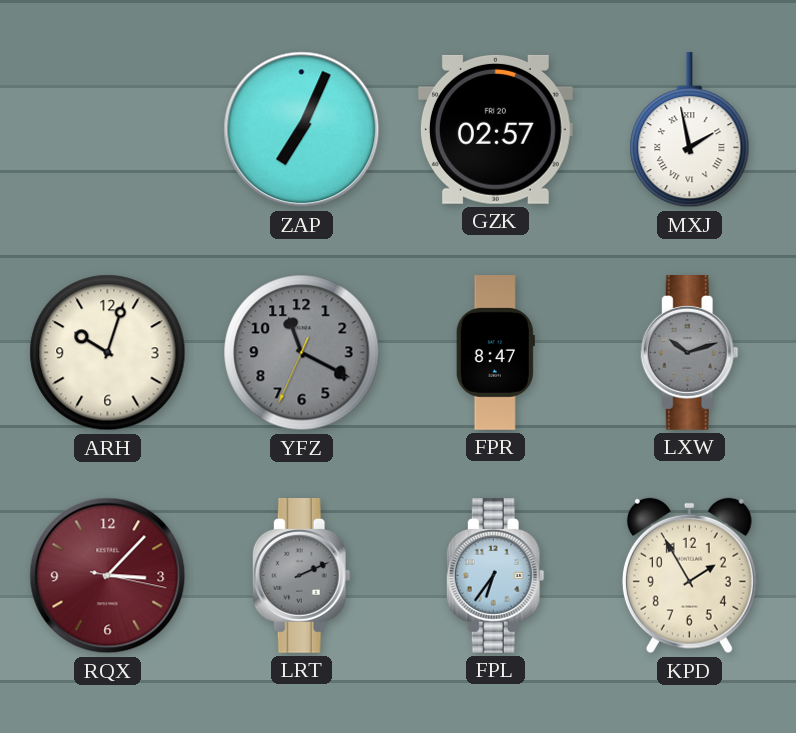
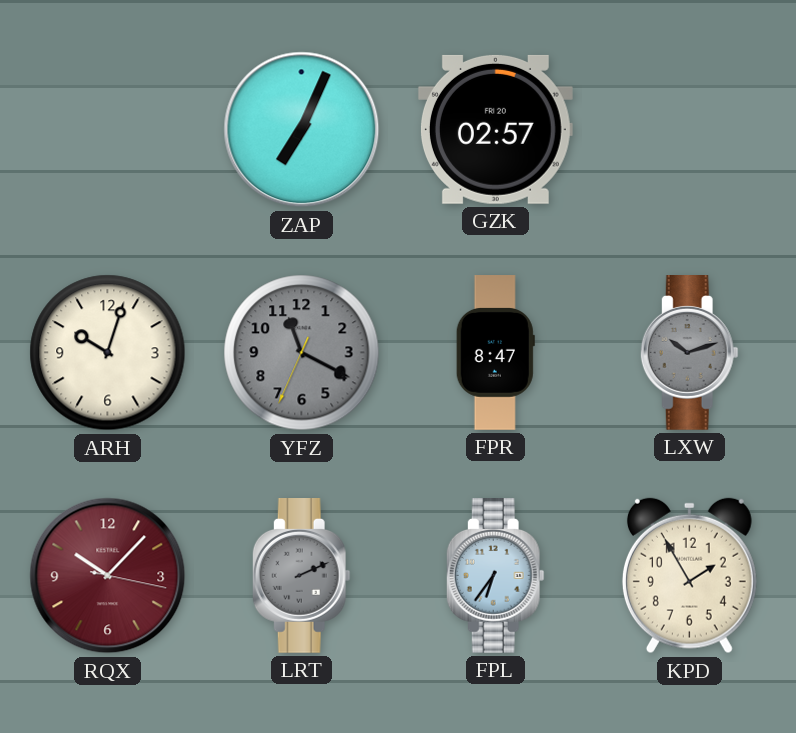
MXJ: 1:58 -> none
RQX: 3:07 -> 10:07
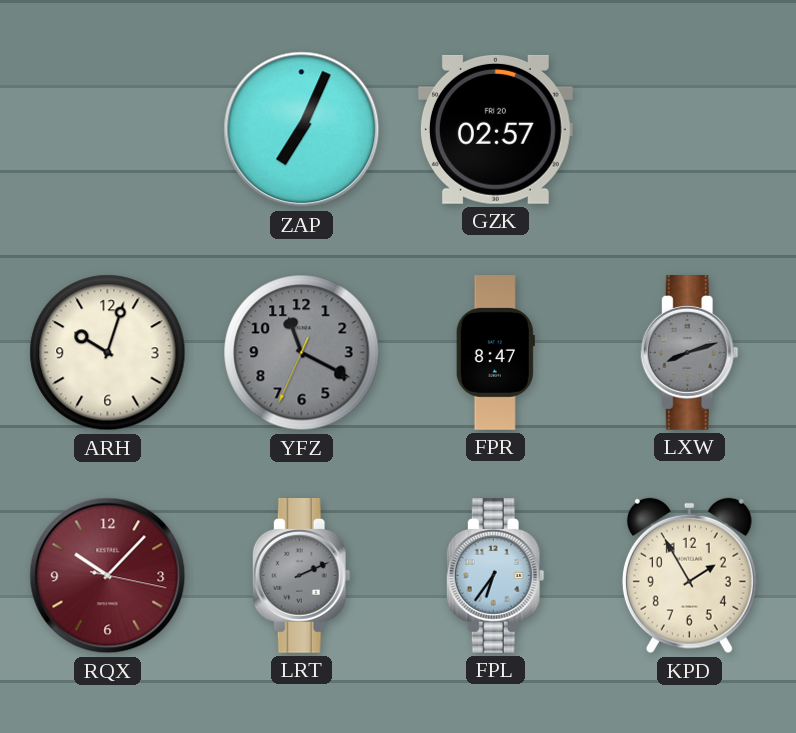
LXW: 10:12 -> 8:12
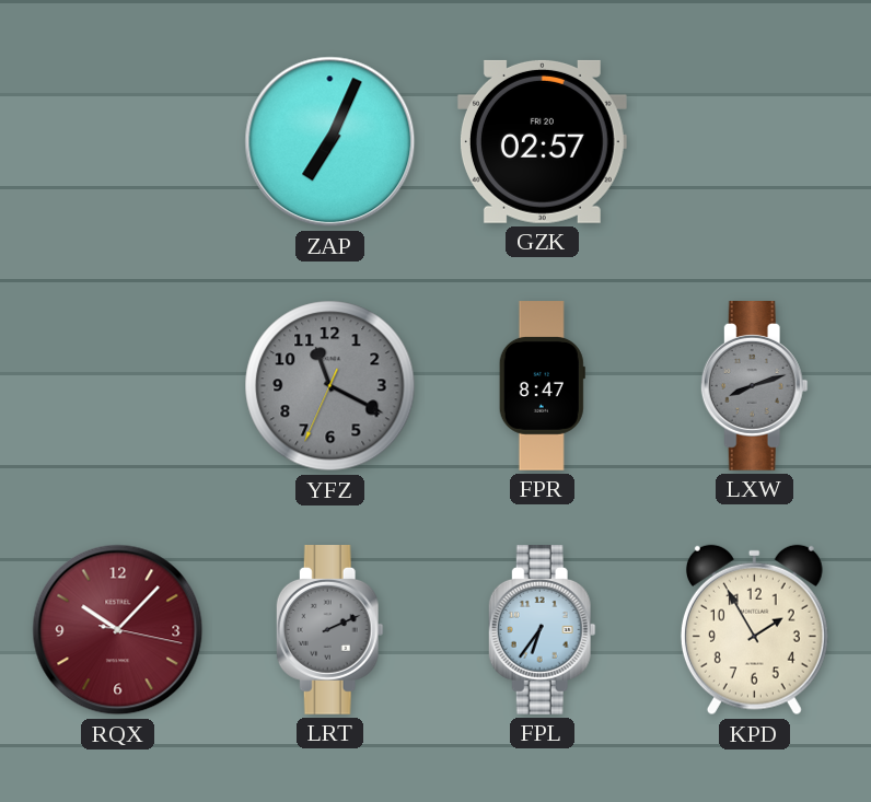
ARH: 10:03 -> none
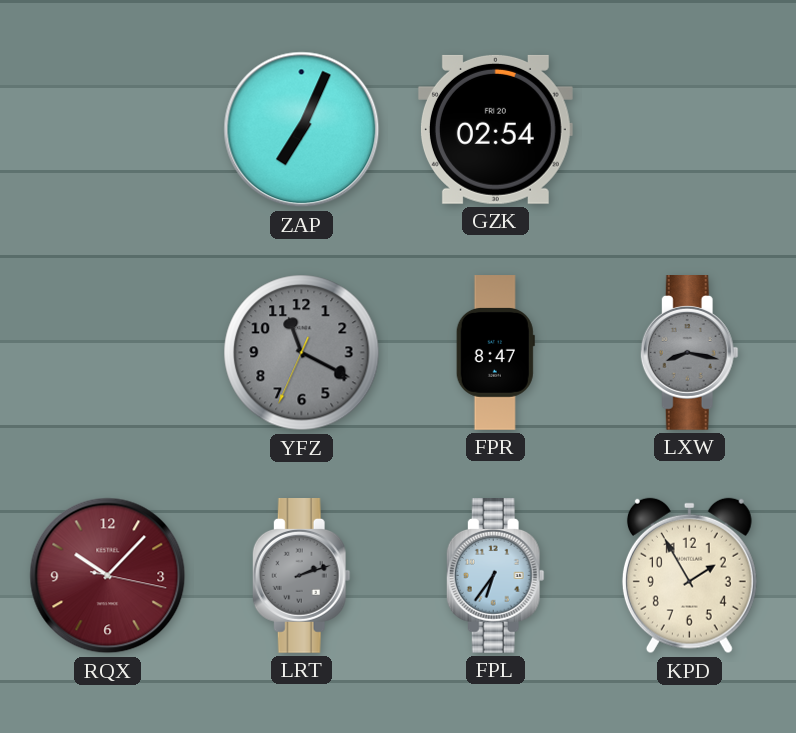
GZK: 02:57 -> 02:54
LXW: 8:12 -> 8:17
LRT: 2:11 -> 2:12
